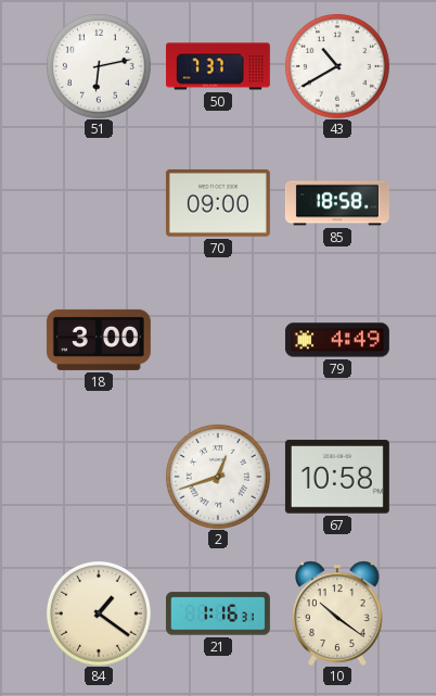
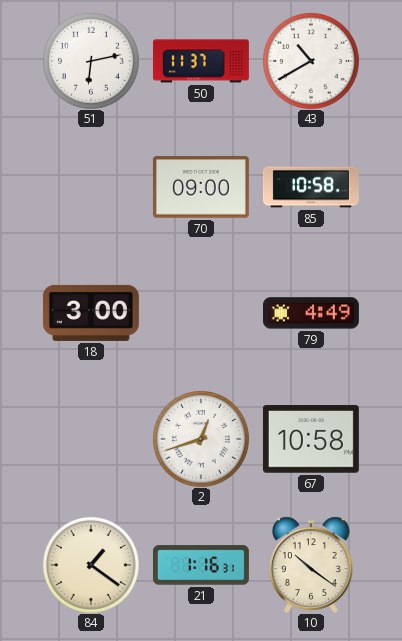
50: 7:37 -> 11:37
85: 18:58 -> 10:58
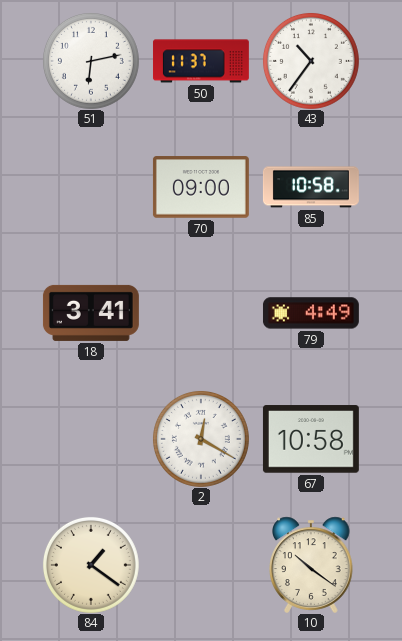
43: 10:40 -> 10:36
18: 3:00 -> 3:41
2: 12:42 -> 12:20
21: 1:16 -> none
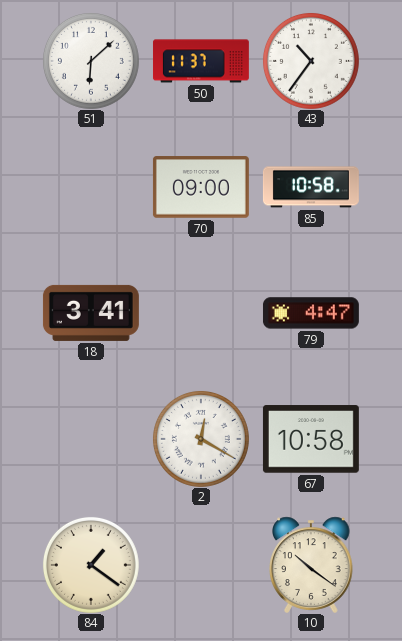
51: 6:13 -> 6:08
79: 4:49 -> 4:47
